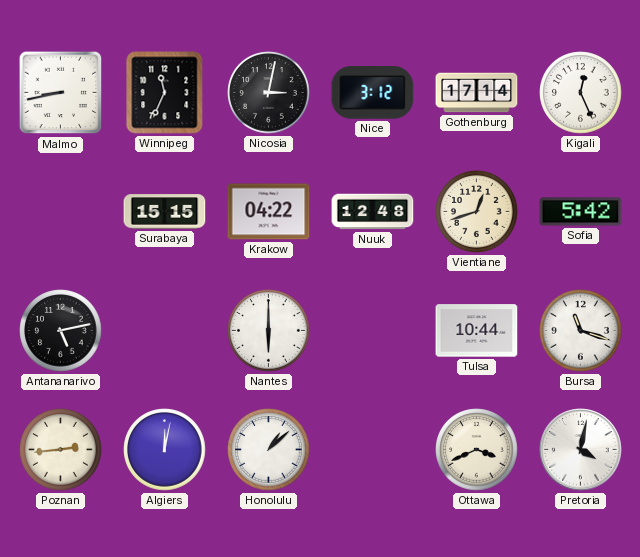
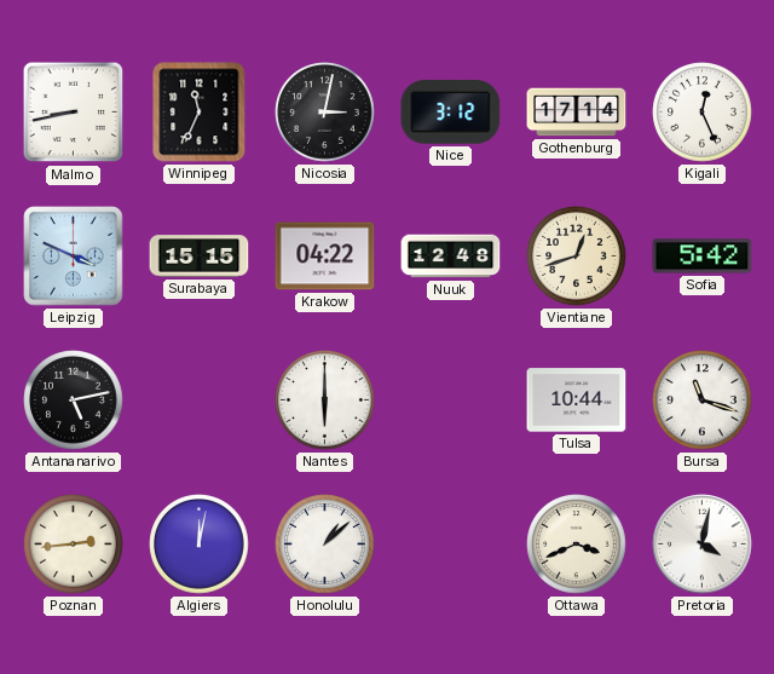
Leipzig: none -> 3:49
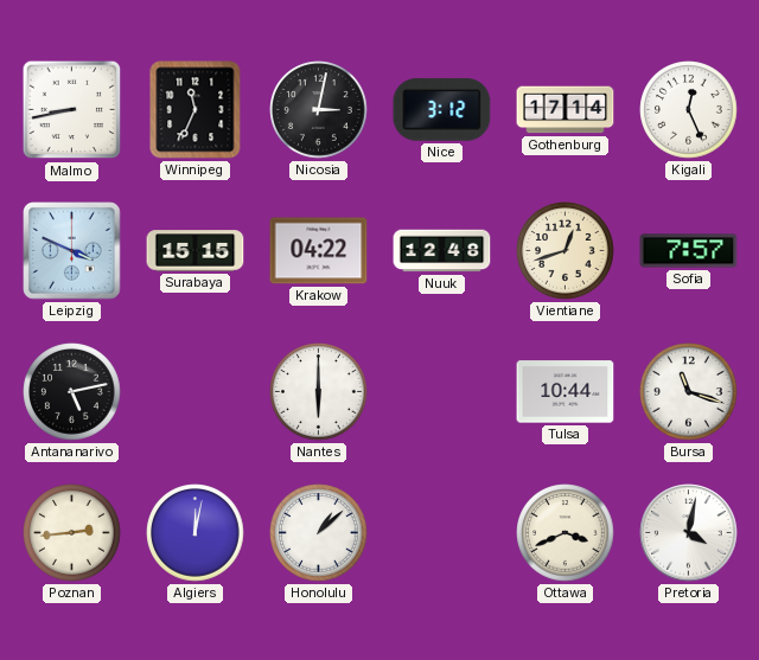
Sofia: 5:42 -> 7:57
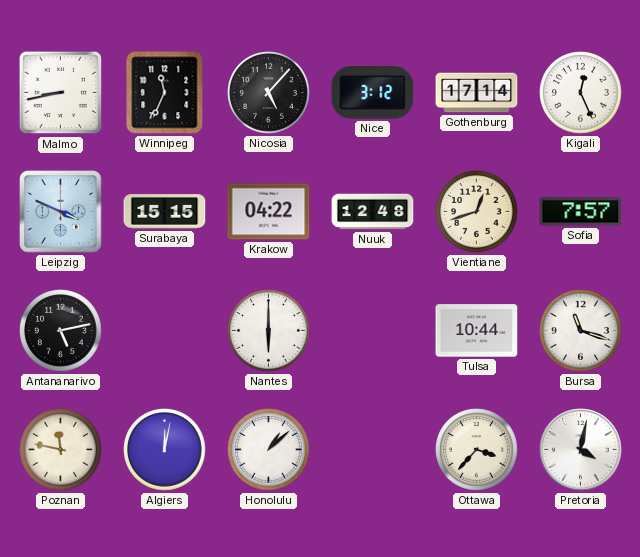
Nicosia: 3:02 -> 5:07
Poznan: 2:44 -> 11:47
Ottawa: 3:41 -> 3:37
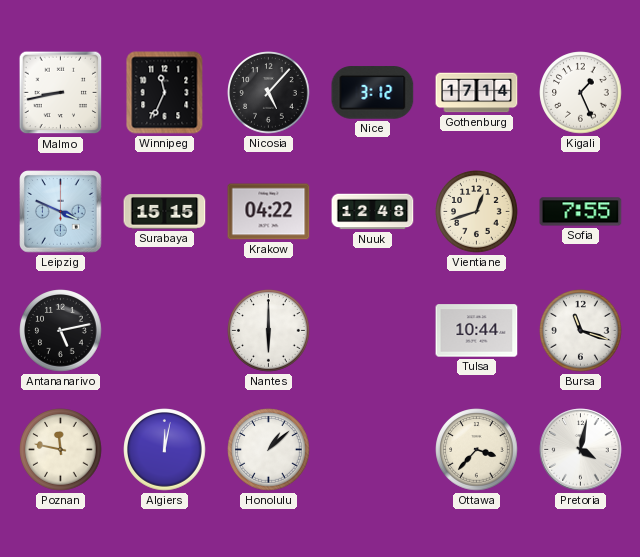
Kigali: 12:26 -> 1:26
Sofia: 7:57 -> 7:55
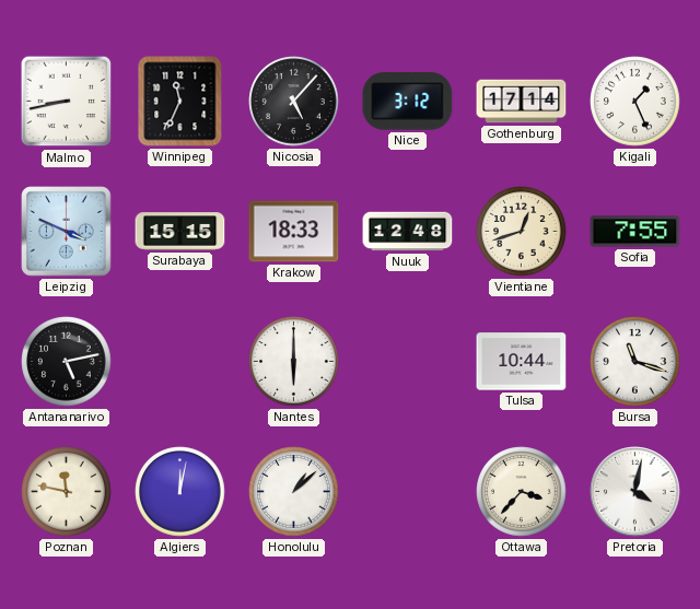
Krakow: 04:22 -> 18:33
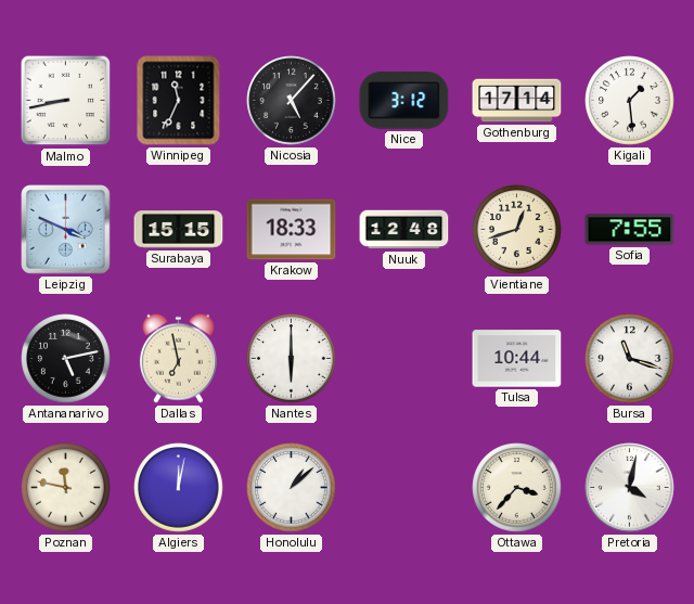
Kigali: 1:26 -> 1:29
Dallas: none -> 6:58
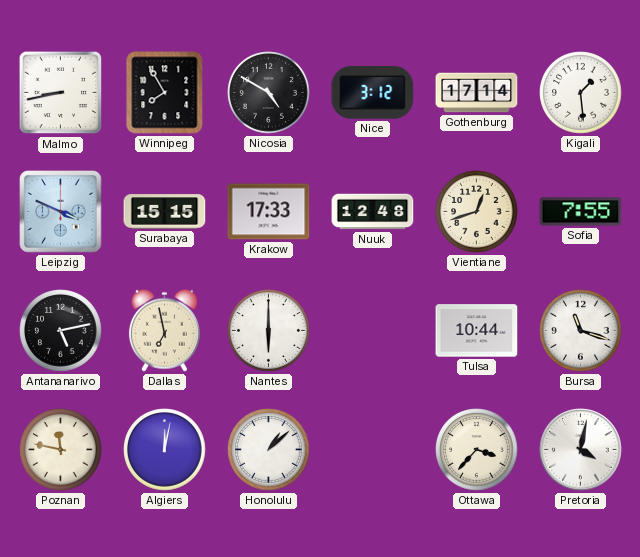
Winnipeg: 11:34 -> 7:55
Nicosia: 5:07 -> 4:50
Krakow: 18:33 -> 17:33
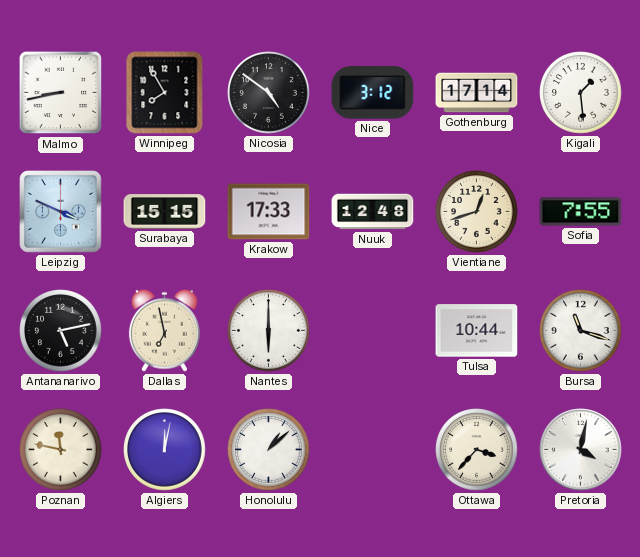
Nicosia: 4:50 -> 4:51
